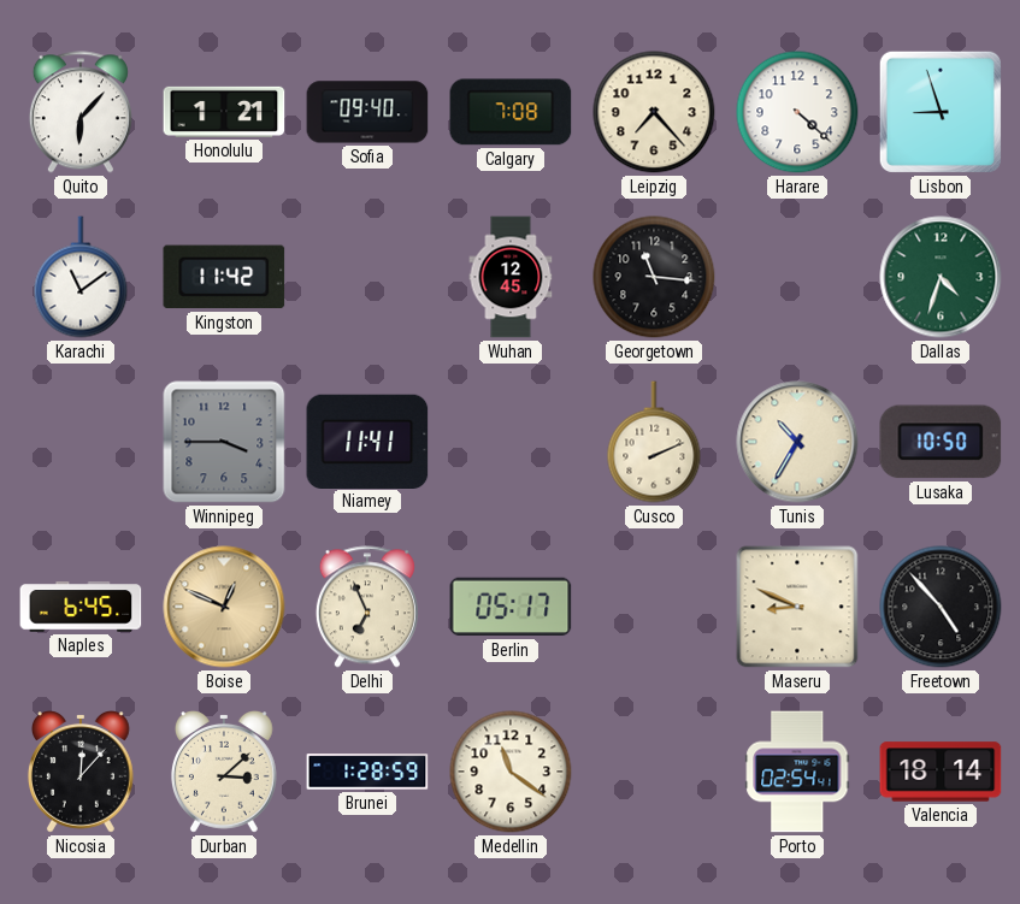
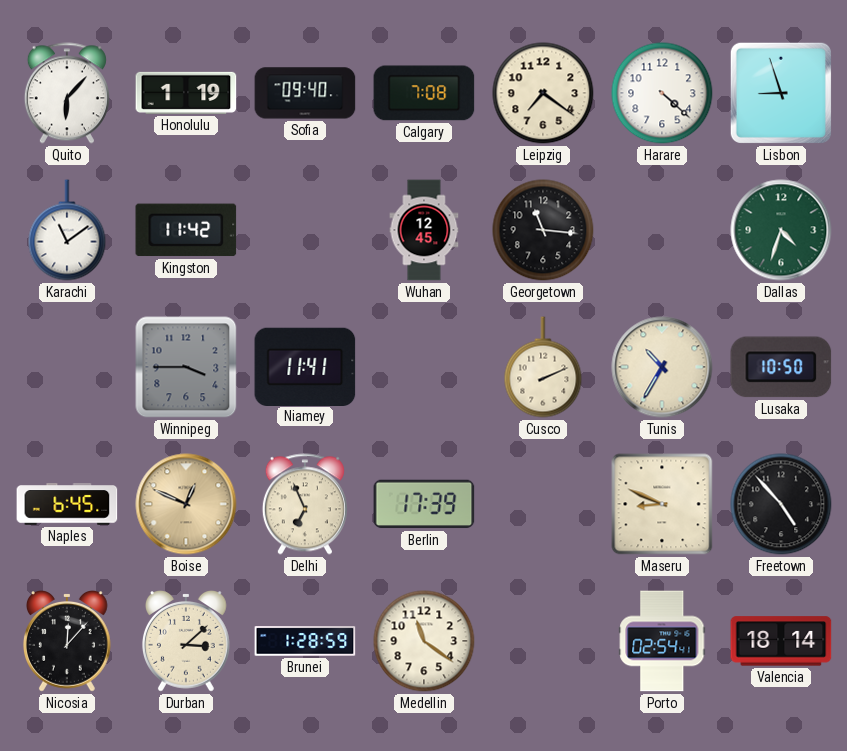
Honolulu: 1:21 -> 1:19
Leipzig: 7:23 -> 7:21
Berlin: 05:17 -> 17:39
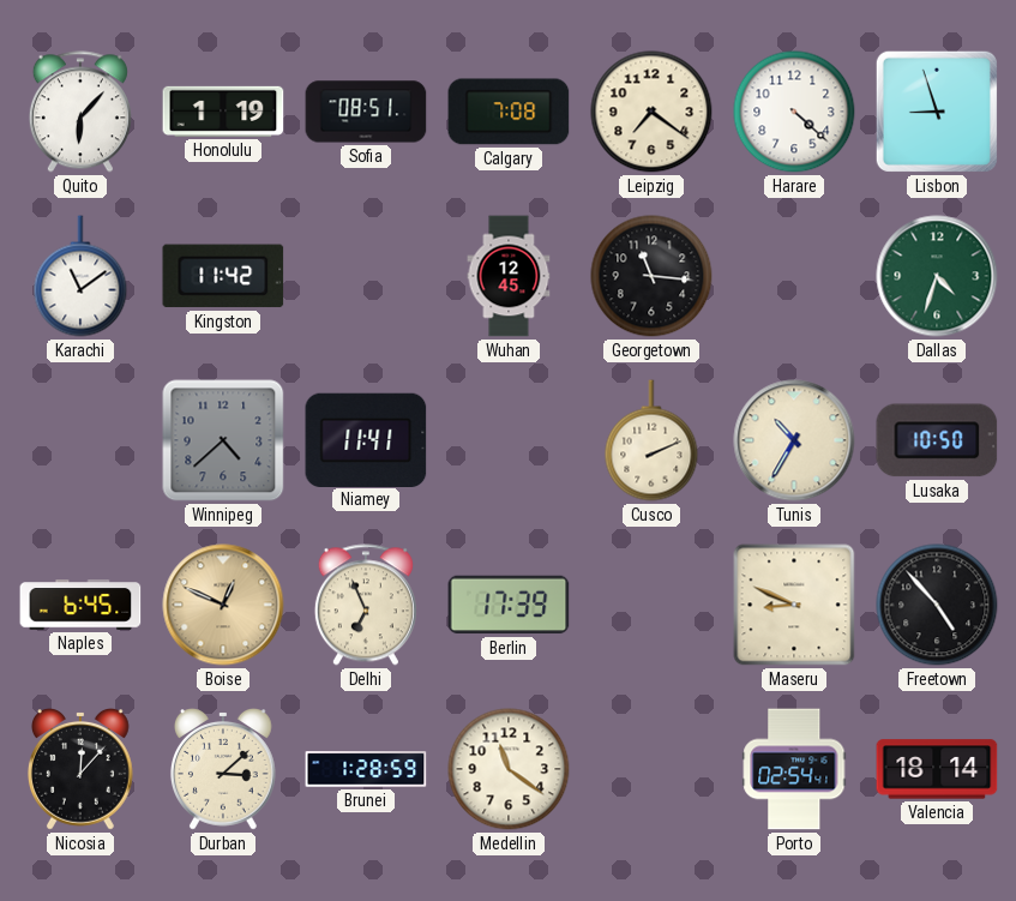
Sofia: 09:40 -> 08:51
Winnipeg: 3:45 -> 4:38
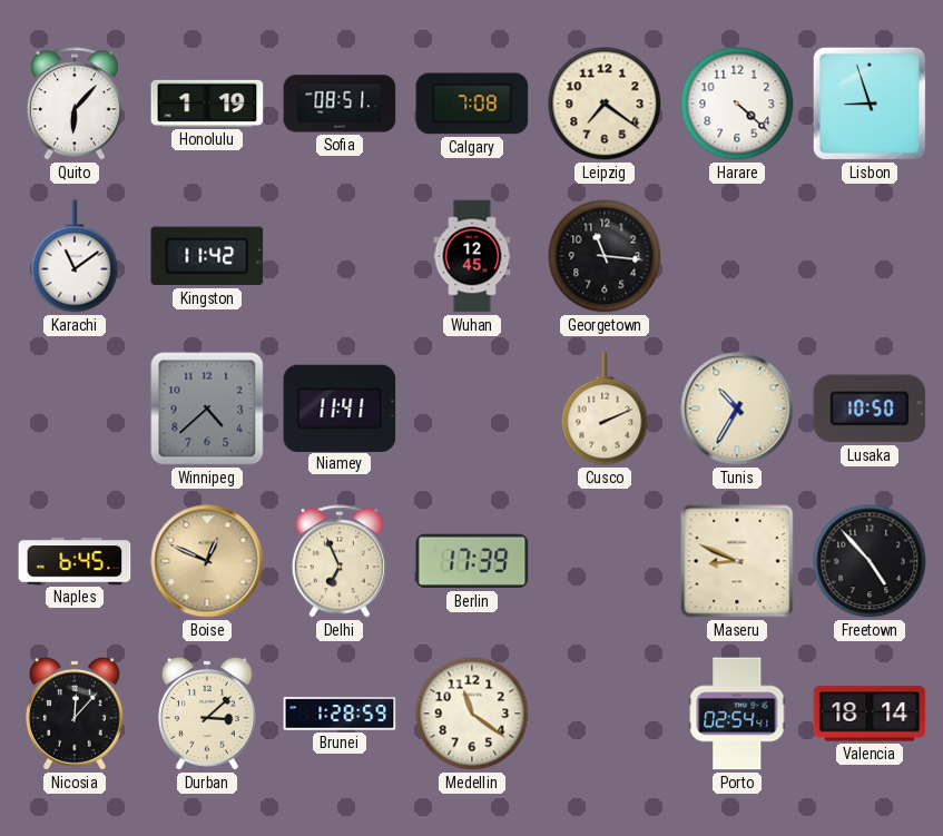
Dallas: 4:33 -> none
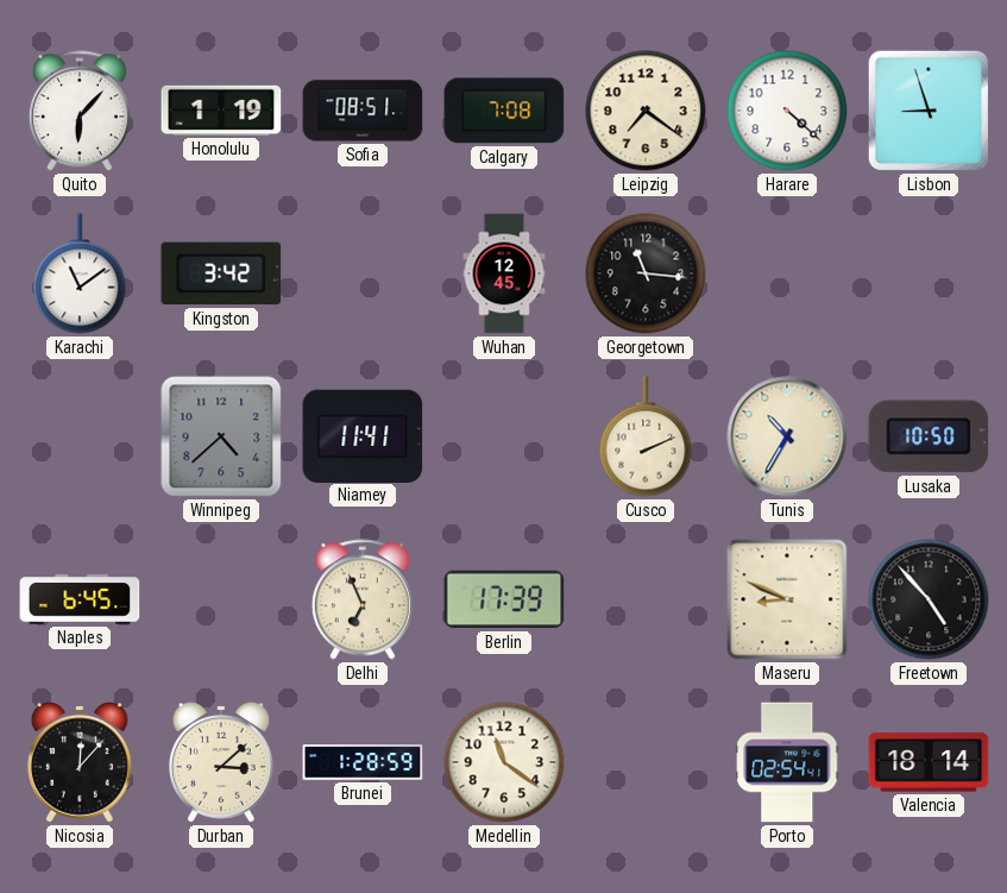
Kingston: 11:42 -> 3:42
Boise: 12:49 -> none
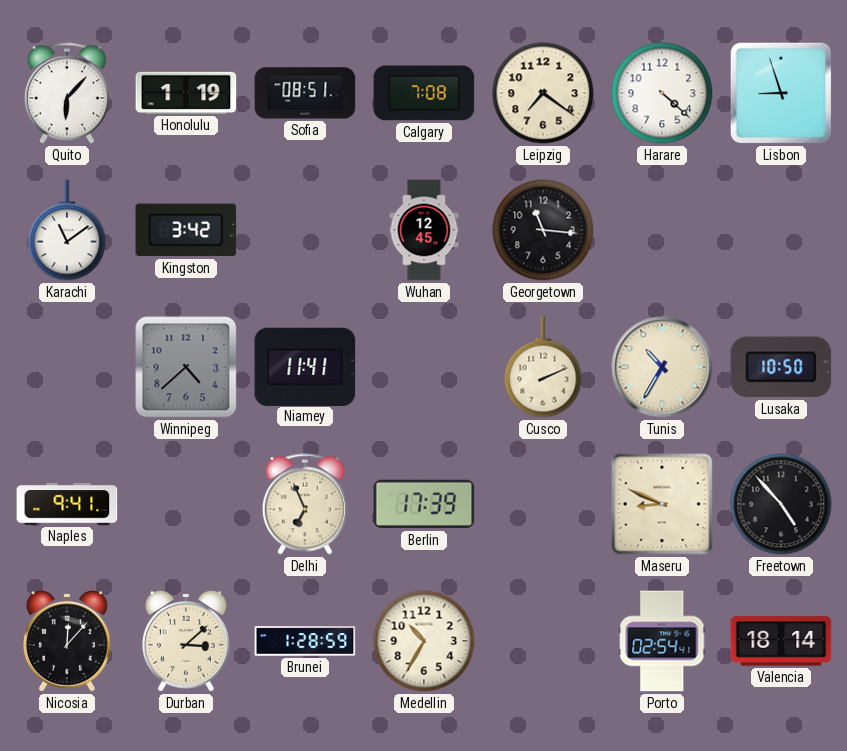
Naples: 6:45 -> 9:41
Medellin: 11:21 -> 10:35
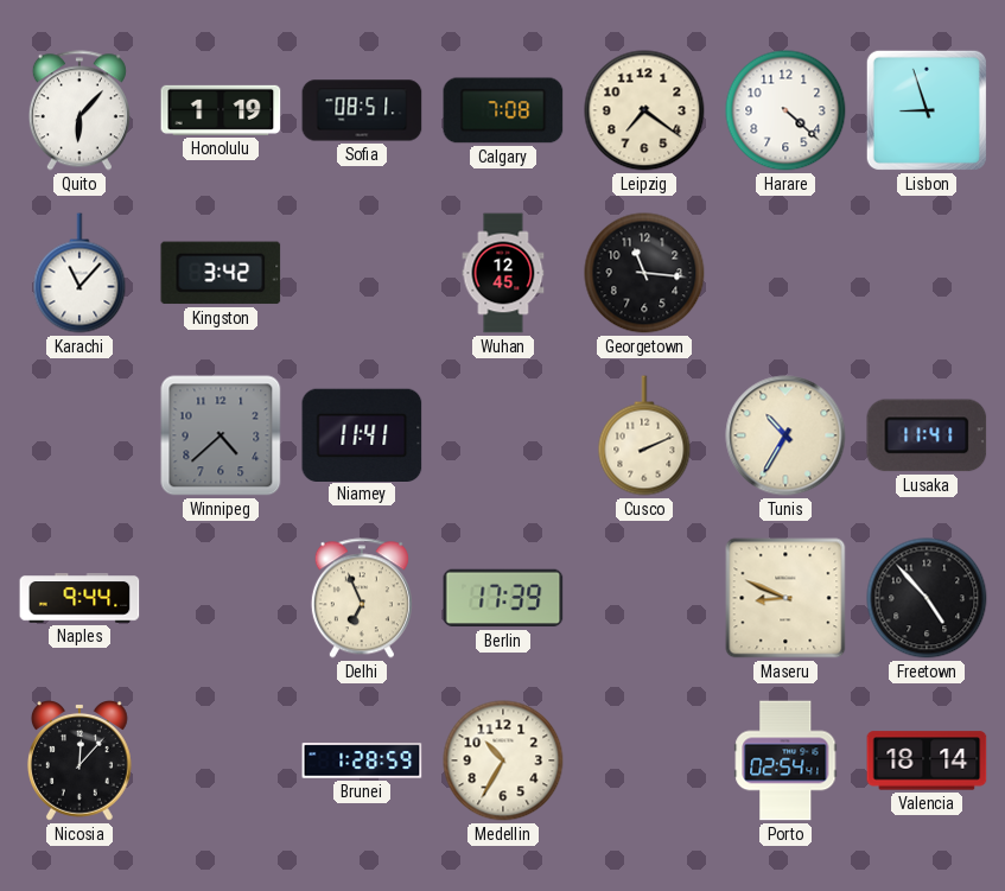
Karachi: 11:09 -> 11:07
Lusaka: 10:50 -> 11:41
Naples: 9:41 -> 9:44
Durban: 3:08 -> none
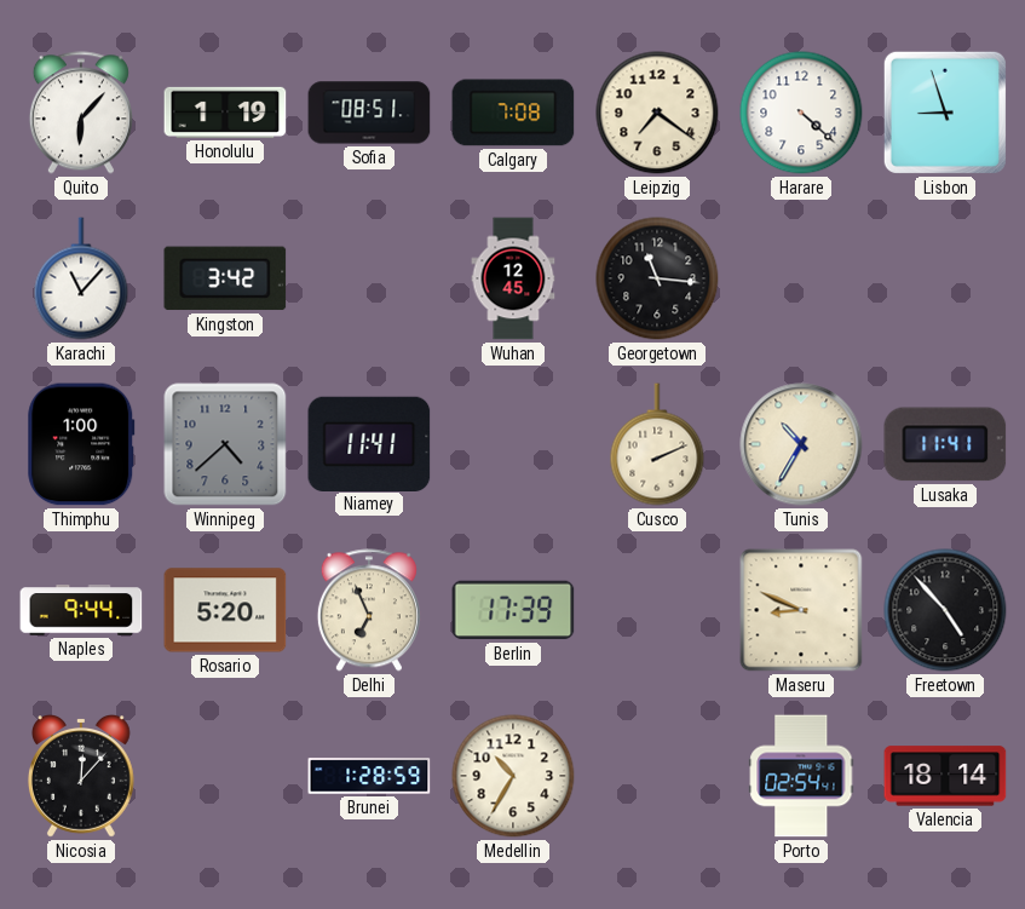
Thimphu: none -> 1:00
Rosario: none -> 5:20
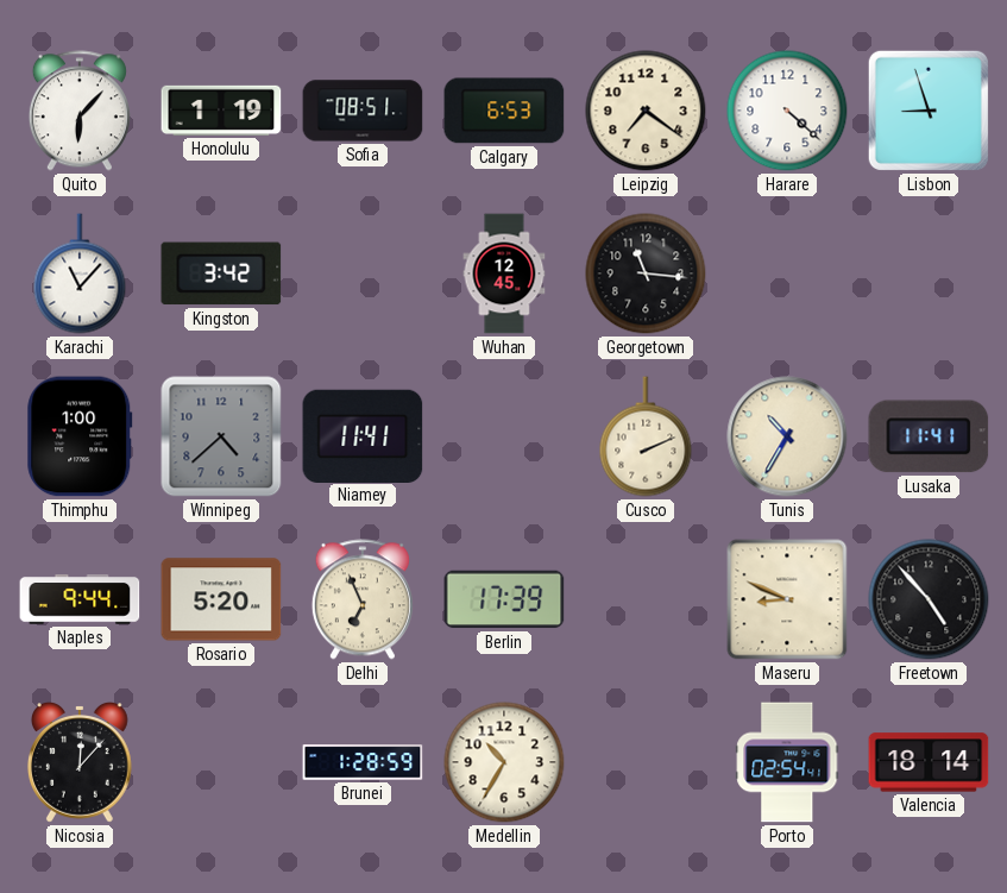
Calgary: 7:08 -> 6:53
